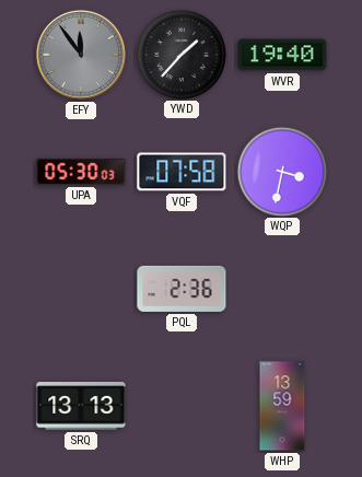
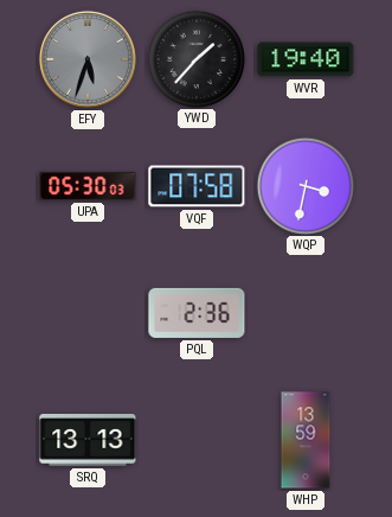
EFY: 11:54 -> 5:33
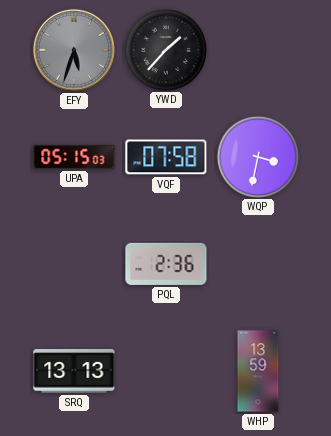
WVR: 19:40 -> none
UPA: 05:30 -> 05:15
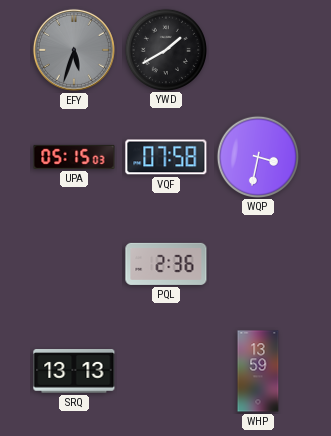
YWD: 1:37 -> 1:40
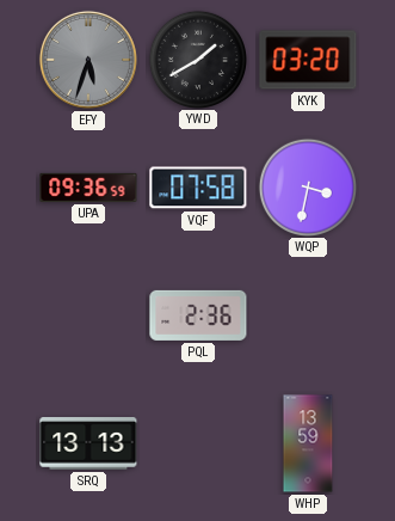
KYK: none -> 03:20
UPA: 05:15 -> 09:36
